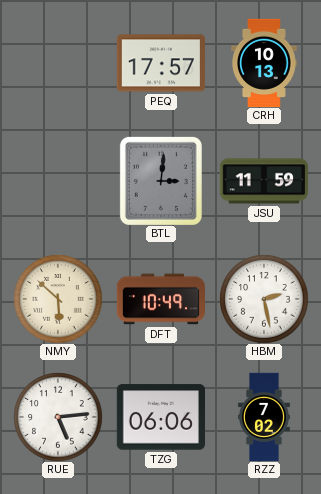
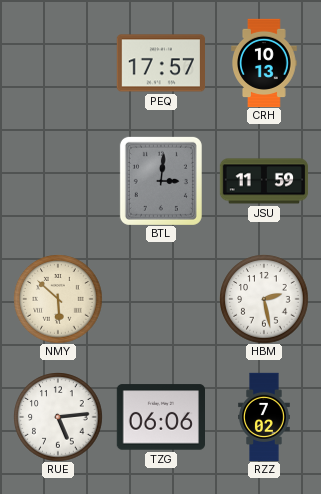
DFT: 10:49 -> none
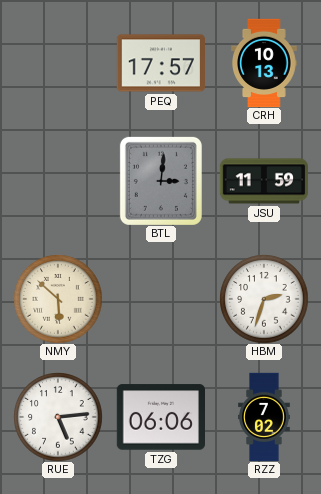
HBM: 2:28 -> 2:33
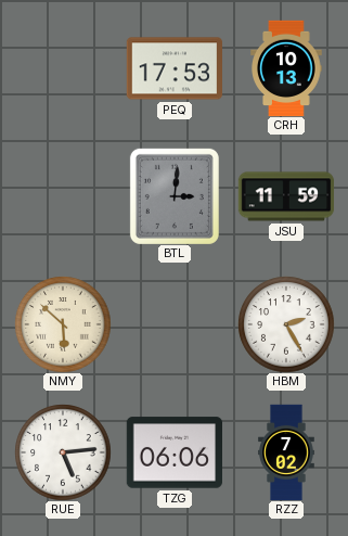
PEQ: 17:57 -> 17:53
HBM: 2:33 -> 2:25
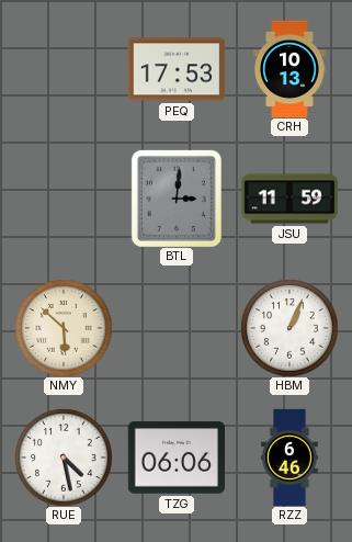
HBM: 2:25 -> 1:04
RUE: 5:14 -> 4:28
RZZ: 7:02 -> 6:46
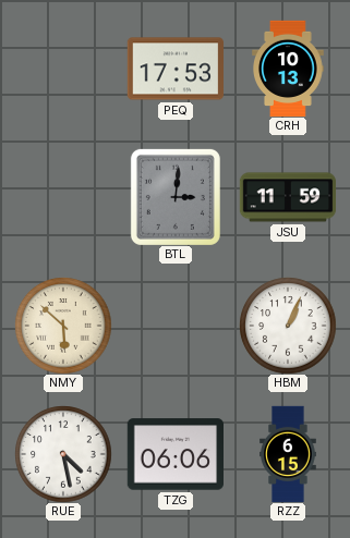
RZZ: 6:46 -> 6:15
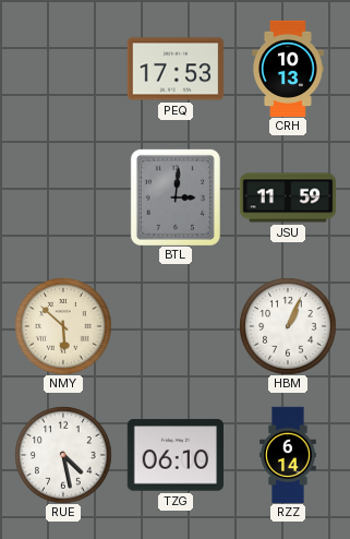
TZG: 06:06 -> 06:10
RZZ: 6:15 -> 6:14
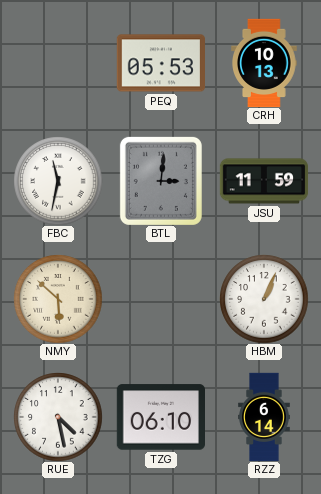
PEQ: 17:53 -> 05:53
FBC: none -> 11:32
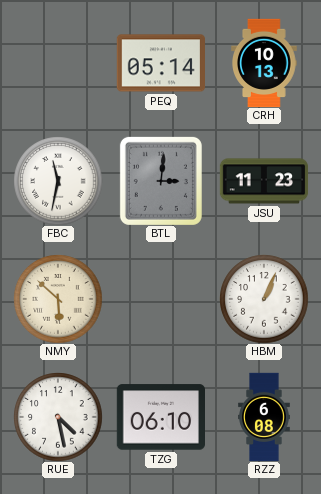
PEQ: 05:53 -> 05:14
JSU: 11:59 -> 11:23
RZZ: 6:14 -> 6:08
